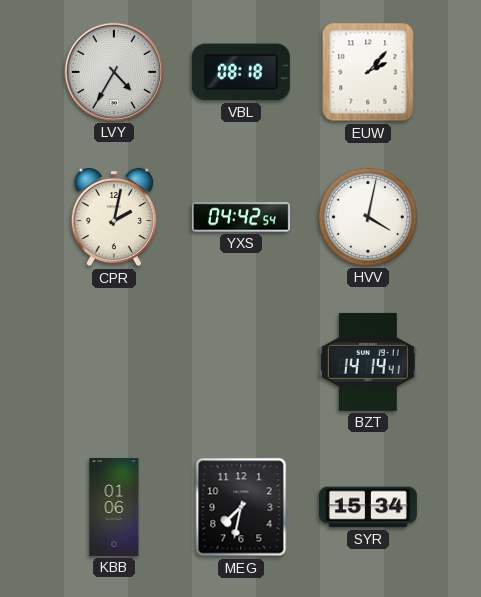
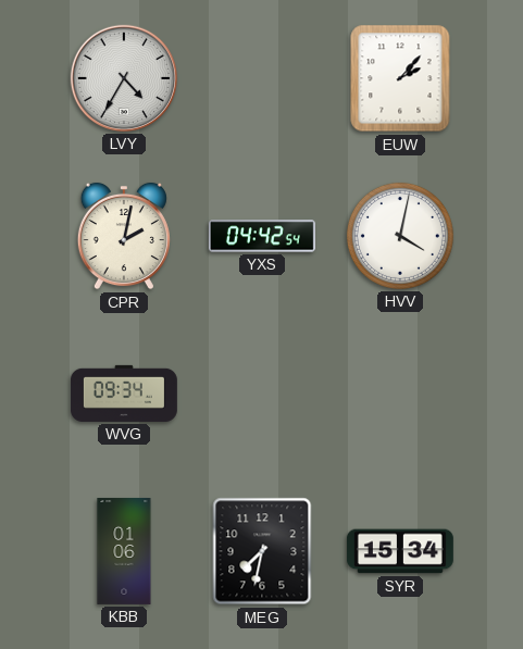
VBL: 08:18 -> none
WVG: none -> 09:34
BZT: 14:14 -> none
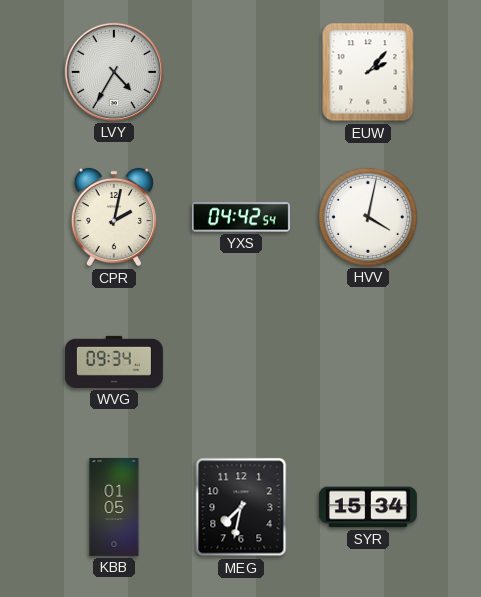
KBB: 01:06 -> 01:05
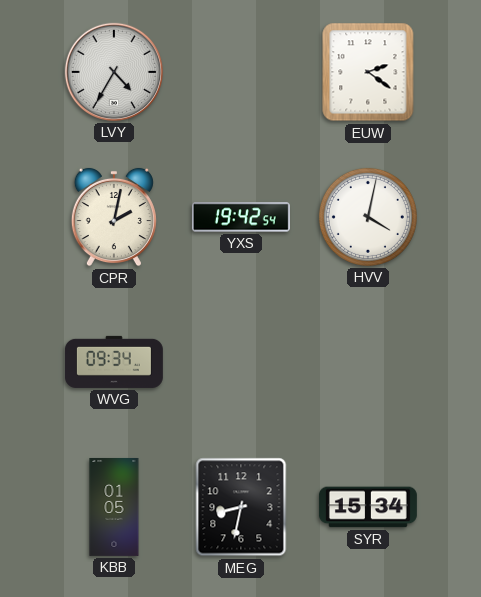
EUW: 2:07 -> 2:21
YXS: 04:42 -> 19:42
MEG: 7:32 -> 8:32
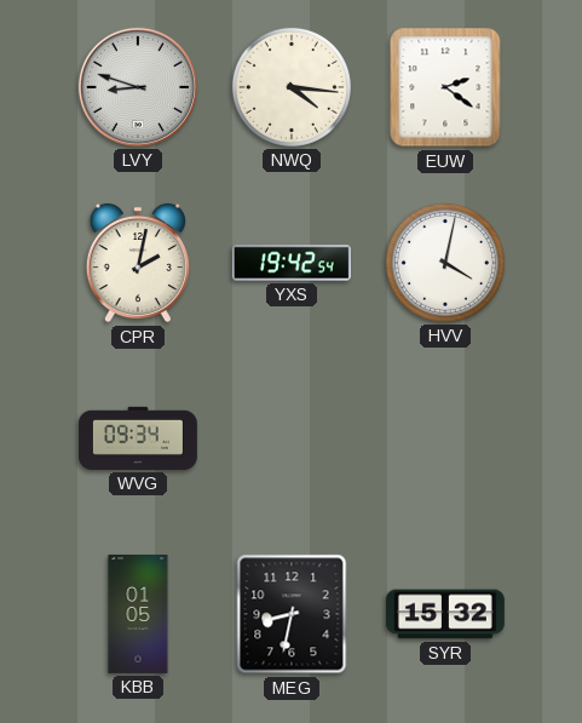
LVY: 4:35 -> 8:48
NWQ: none -> 4:16
SYR: 15:34 -> 15:32
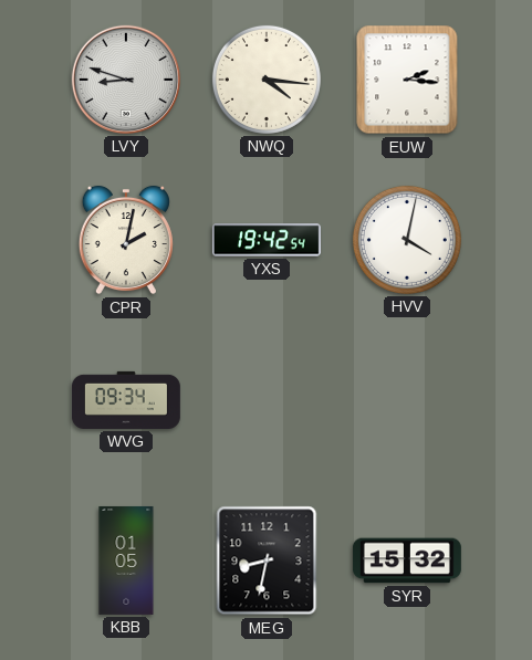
EUW: 2:21 -> 2:16
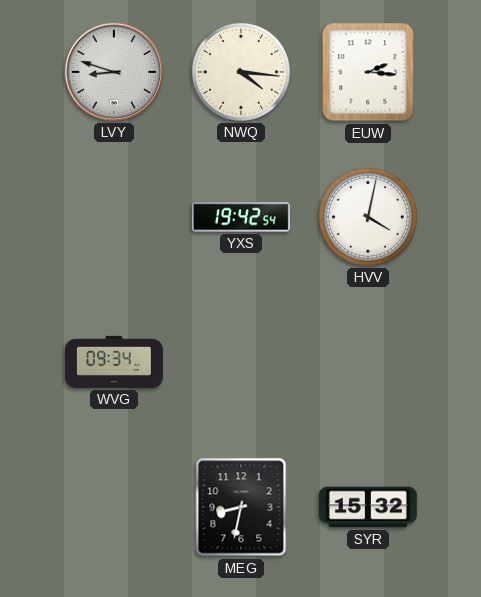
CPR: 2:02 -> none
KBB: 01:05 -> none
